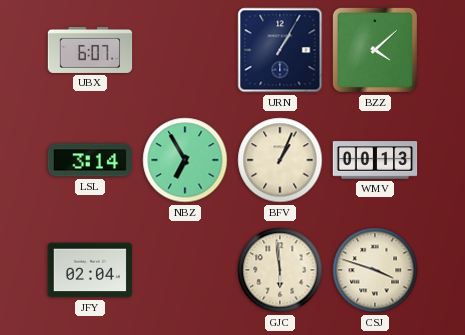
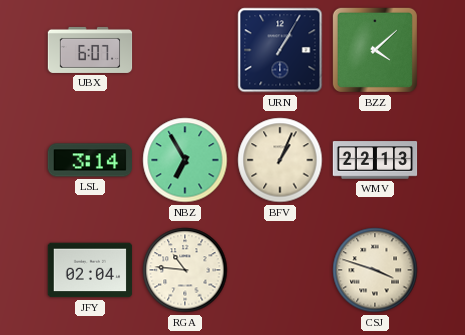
WMV: 00:13 -> 22:13
RGA: none -> 10:46
GJC: 5:59 -> none
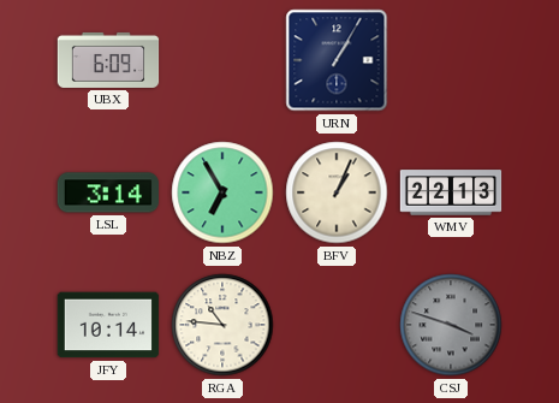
UBX: 6:07 -> 6:09
BZZ: 4:08 -> none
JFY: 02:04 -> 10:14
CSJ dial: cream -> grey
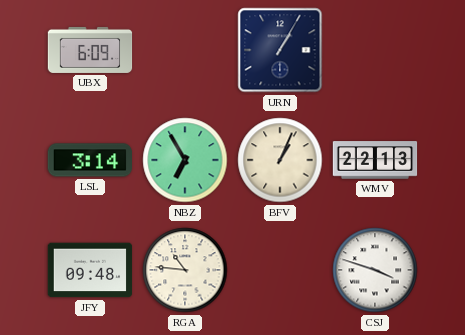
JFY: 10:14 -> 09:48
CSJ dial: grey -> white
